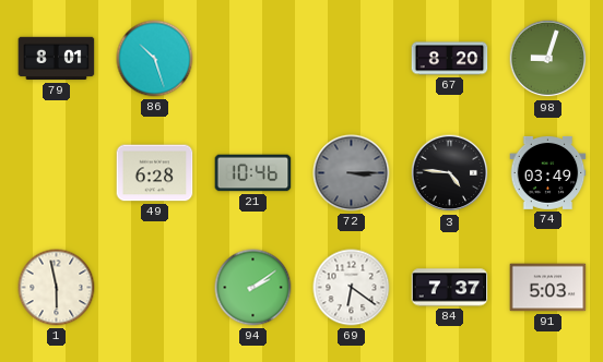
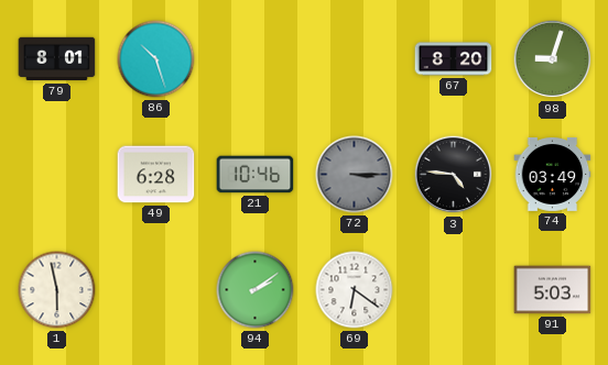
84: 7:37 -> none
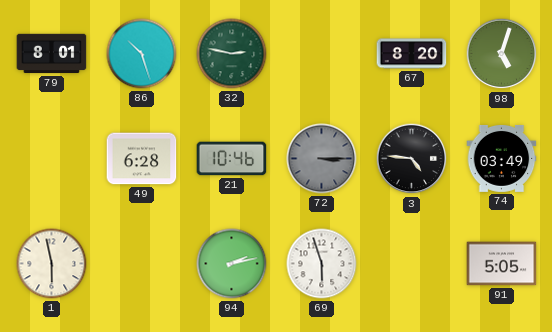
32: none -> 2:47
98: 9:03 -> 5:03
94: 2:09 -> 2:13
69: 6:21 -> 5:57
91: 5:03 -> 5:05
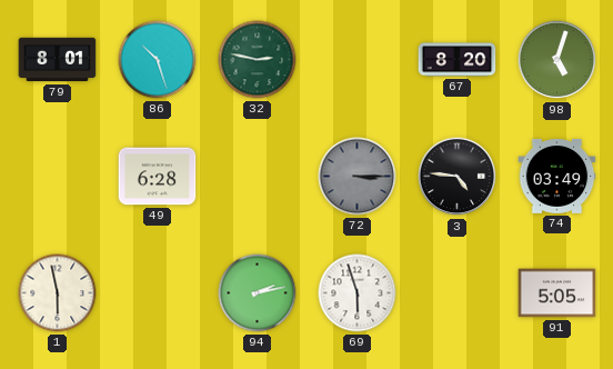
21: 10:46 -> none
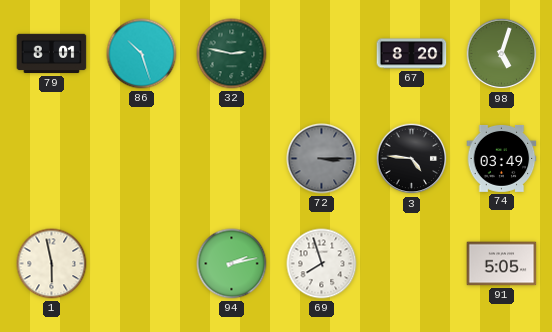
49: 6:28 -> none
69: 5:57 -> 7:57
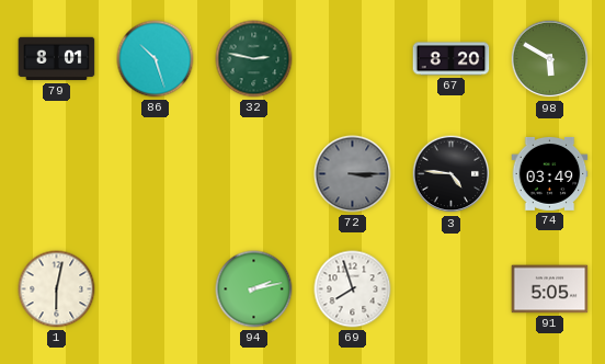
98: 5:03 -> 5:50
1: 5:58 -> 6:02
